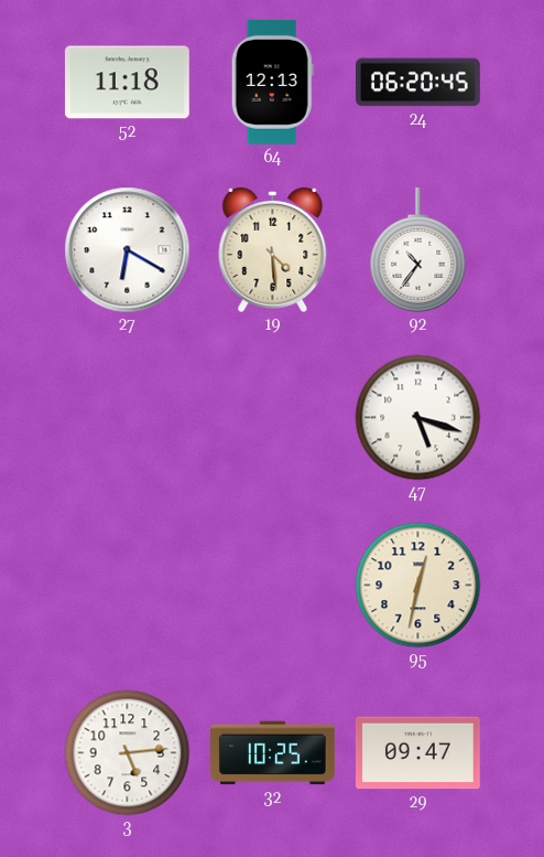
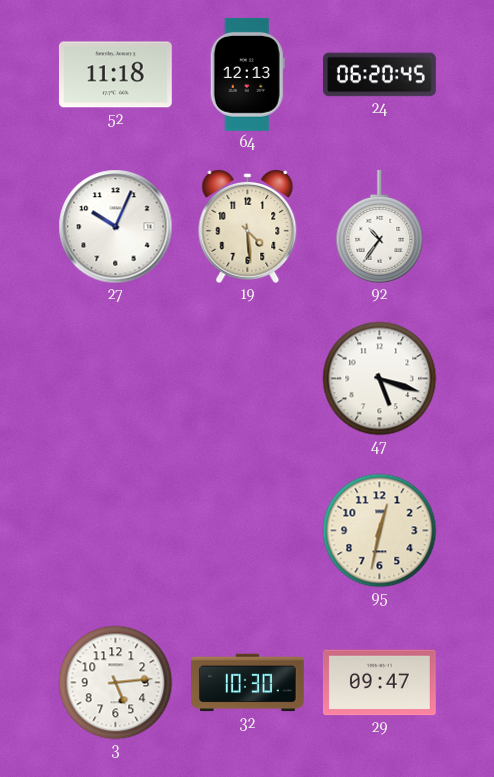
27: 6:20 -> 10:04
32: 10:25 -> 10:30
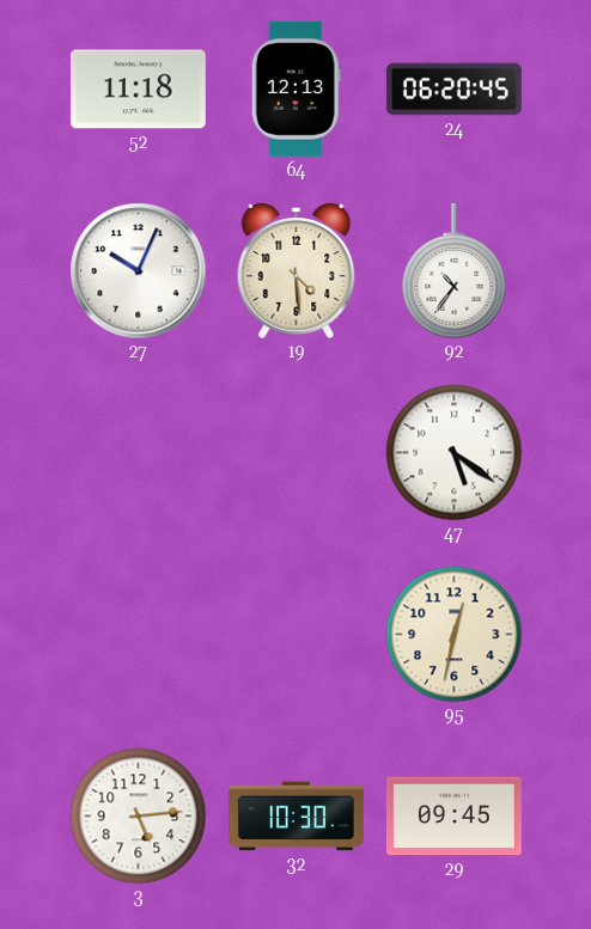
47: 5:18 -> 5:21
29: 09:47 -> 09:45
